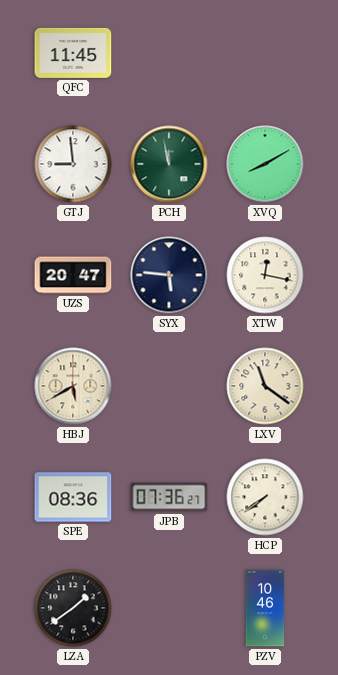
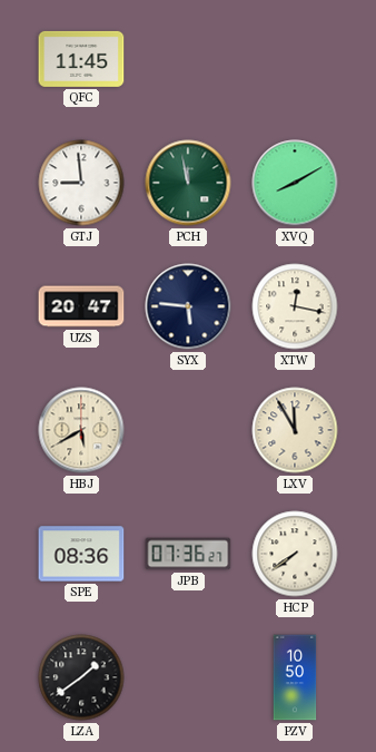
LXV: 11:21 -> 11:55
PZV: 10:46 -> 10:50
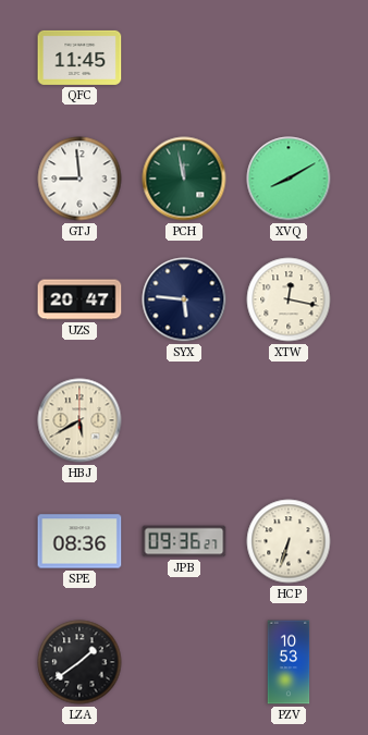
LXV: 11:55 -> none
JPB: 07:36 -> 09:36
HCP: 7:39 -> 6:33
PZV: 10:50 -> 10:53
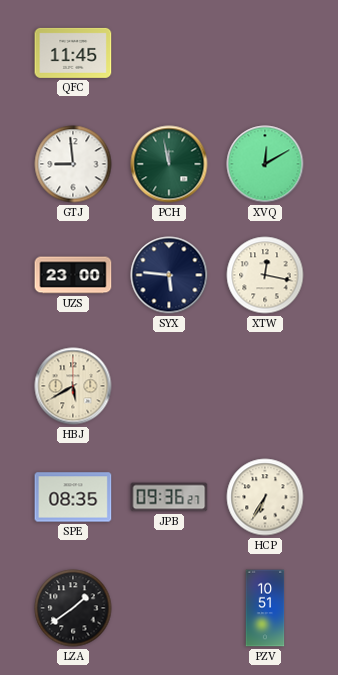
XVQ: 8:10 -> 12:10
UZS: 20:47 -> 23:00
SPE: 08:36 -> 08:35
HCP: 6:33 -> 6:35
PZV: 10:53 -> 10:51
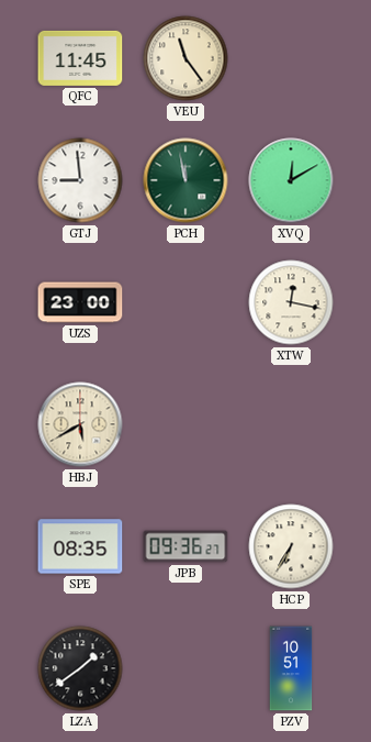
VEU: none -> 11:24
SYX: 5:46 -> none
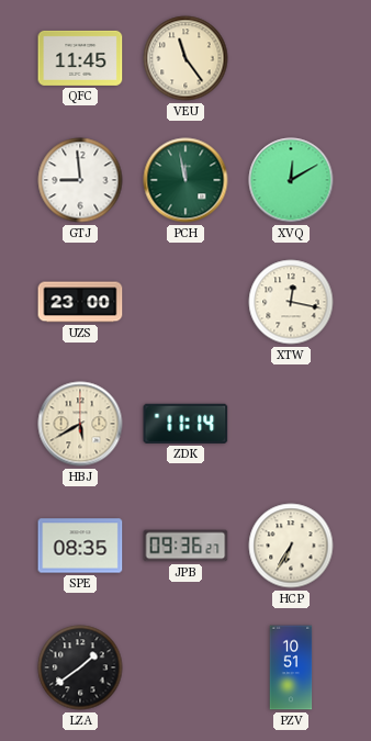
ZDK: none -> 11:14
